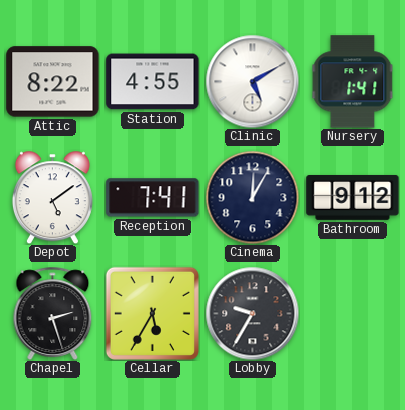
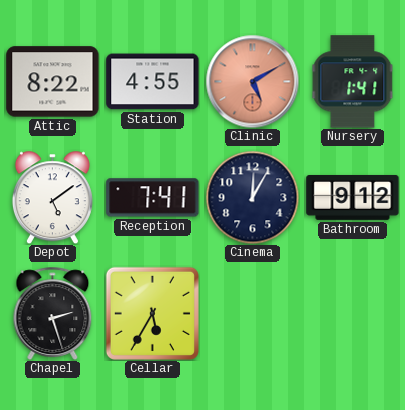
Clinic dial: white -> salmon
Lobby: 9:35 -> none
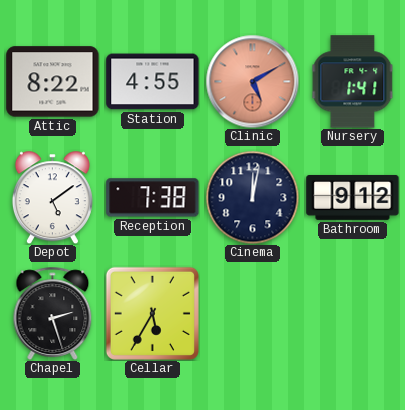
Reception: 7:41 -> 7:38
Cinema: 12:05 -> 12:02
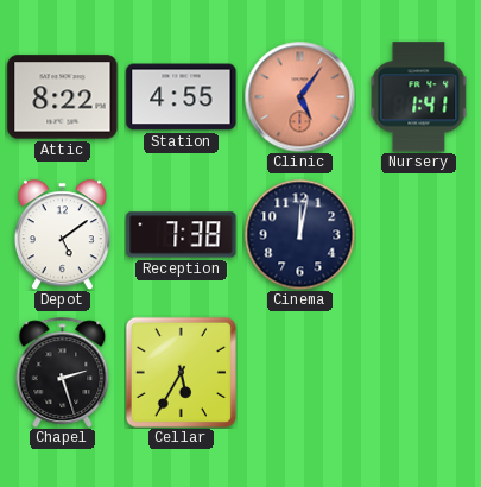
Clinic: 5:10 -> 5:06
Bathroom: 9:12 -> none
